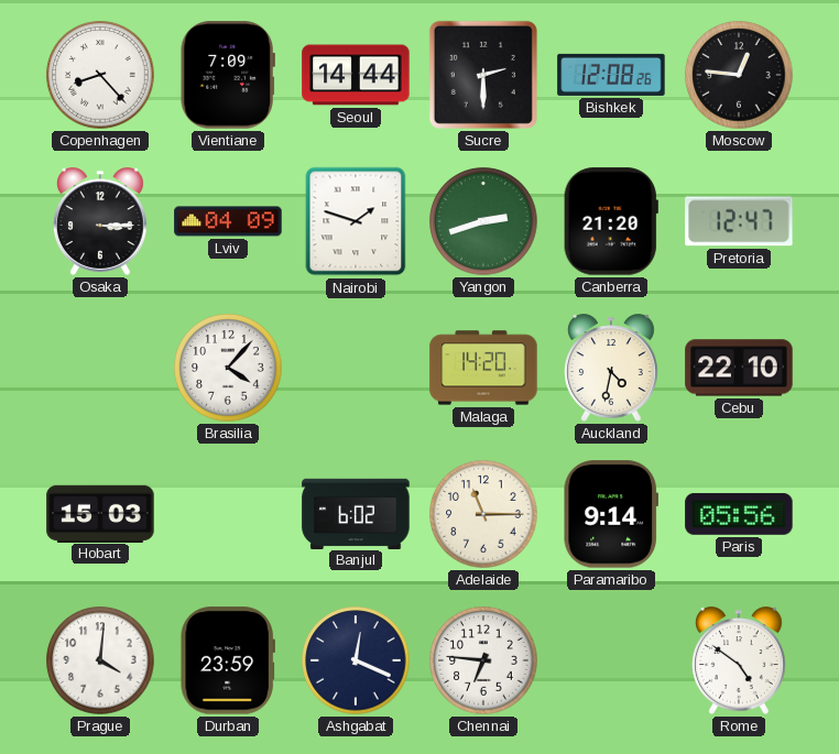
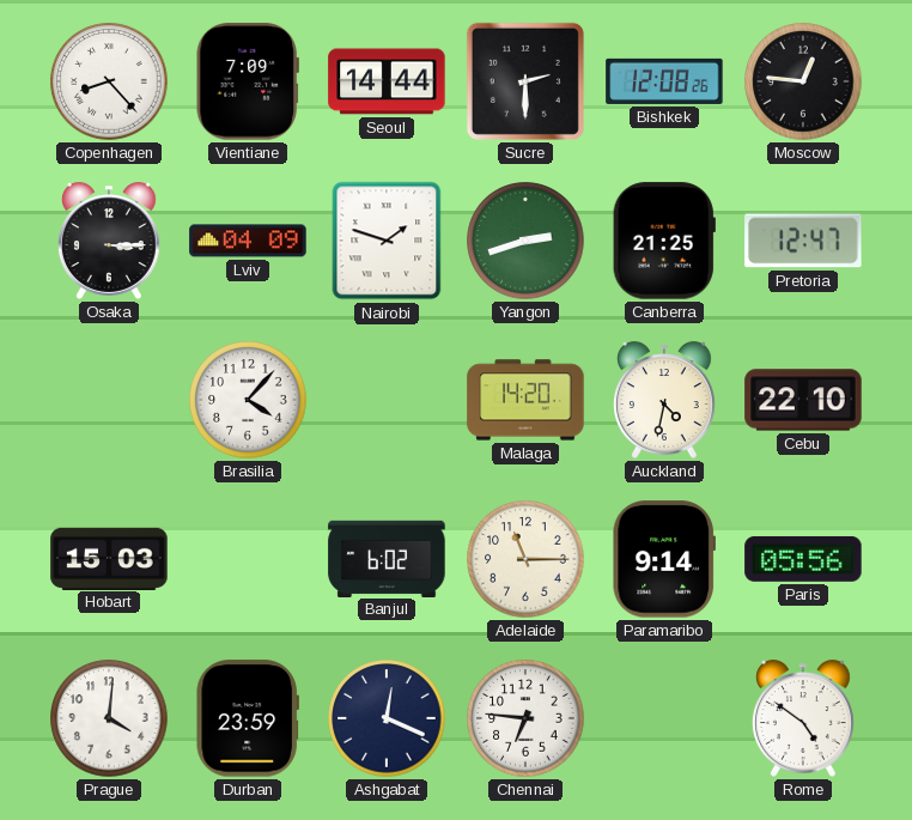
Canberra: 21:20 -> 21:25
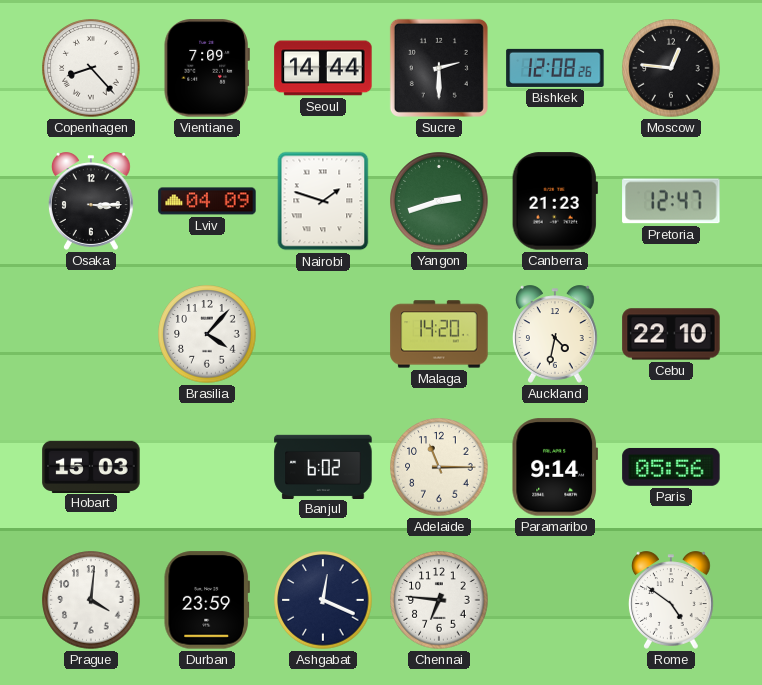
Canberra: 21:25 -> 21:23
